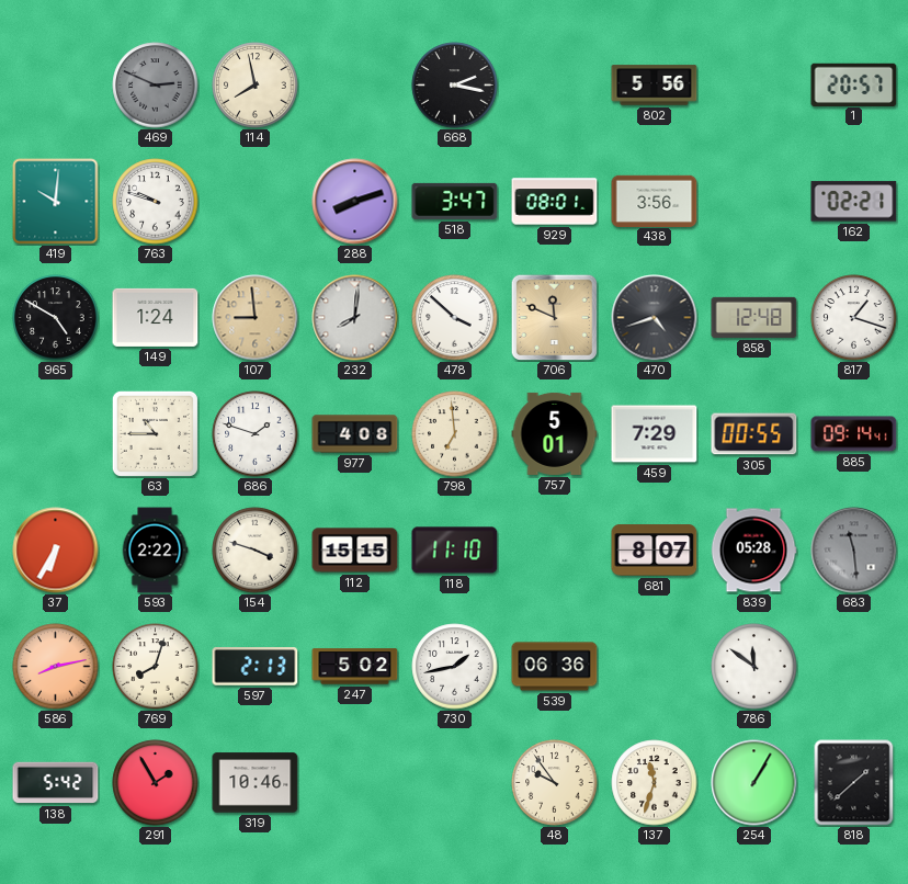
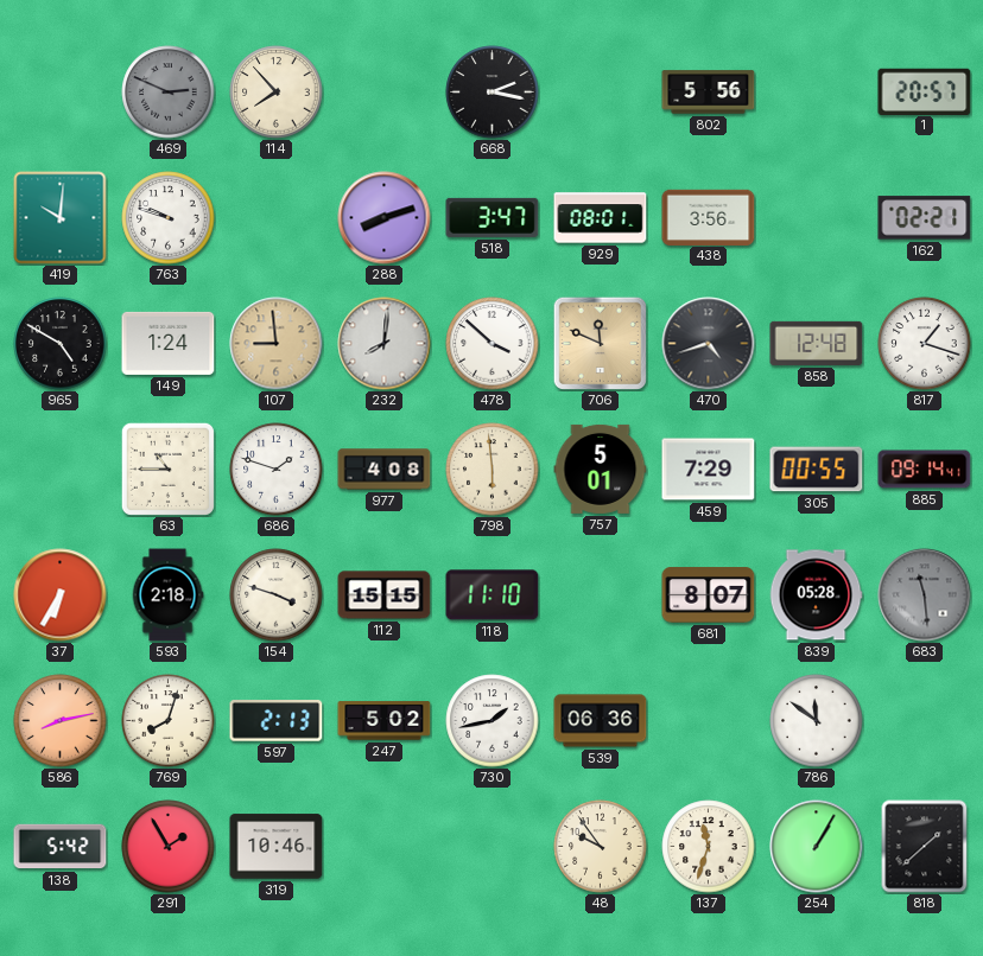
114: 7:58 -> 7:53
798: 6:59 -> 5:59
593: 2:22 -> 2:18
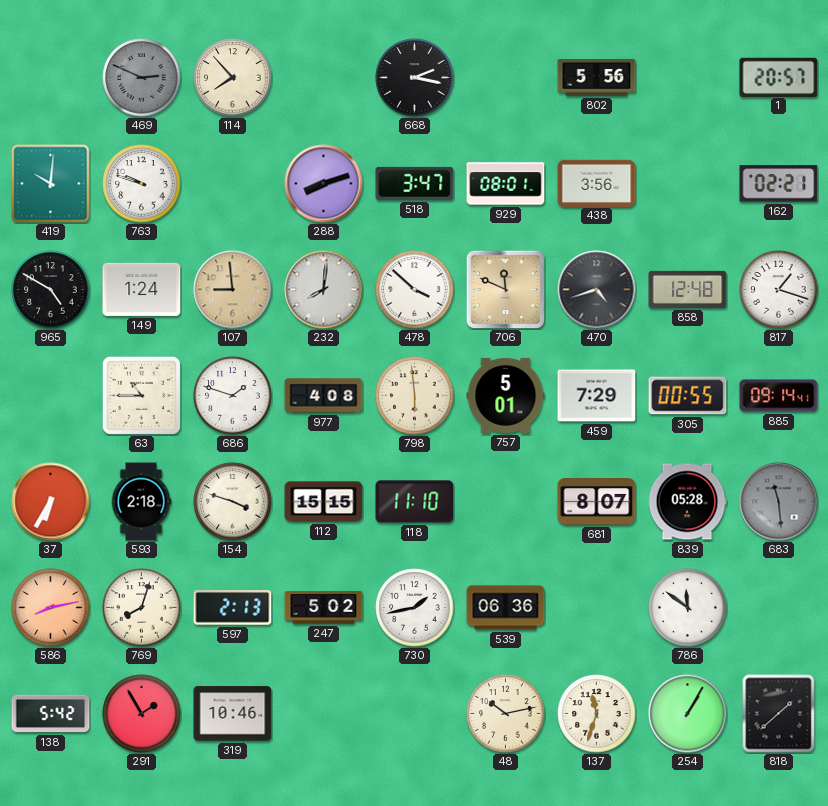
48: 9:54 -> 10:13
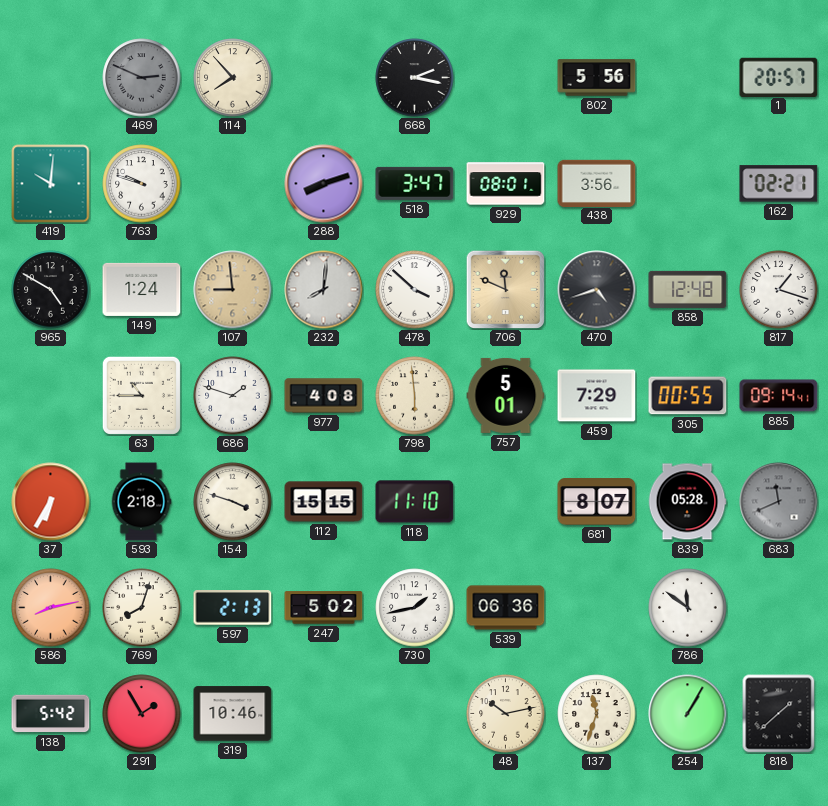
683: 11:29 -> 11:41
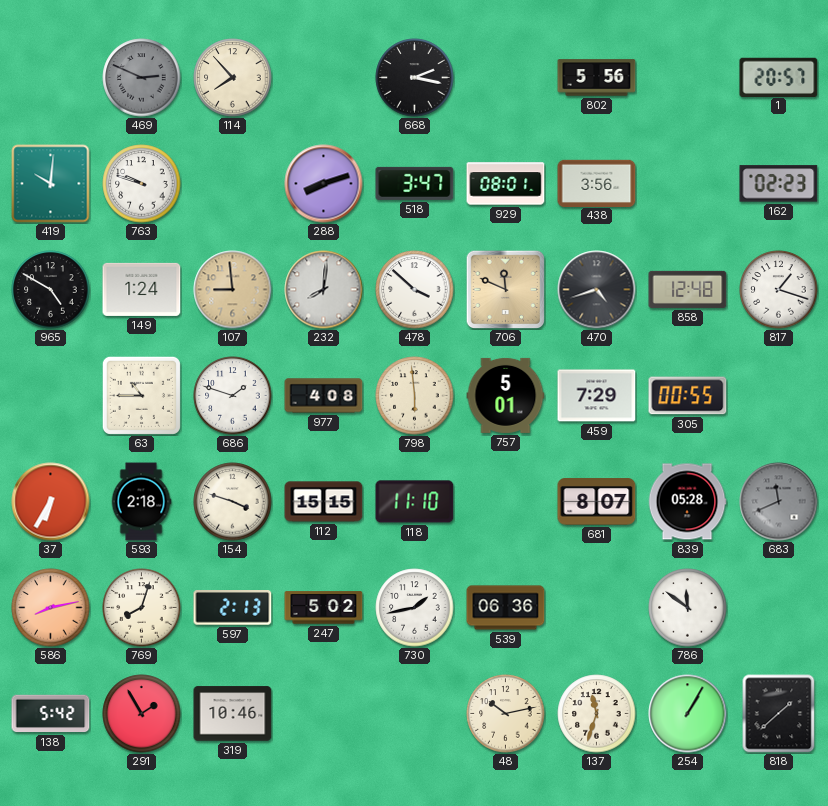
162: 02:21 -> 02:23
885: 09:14 -> none
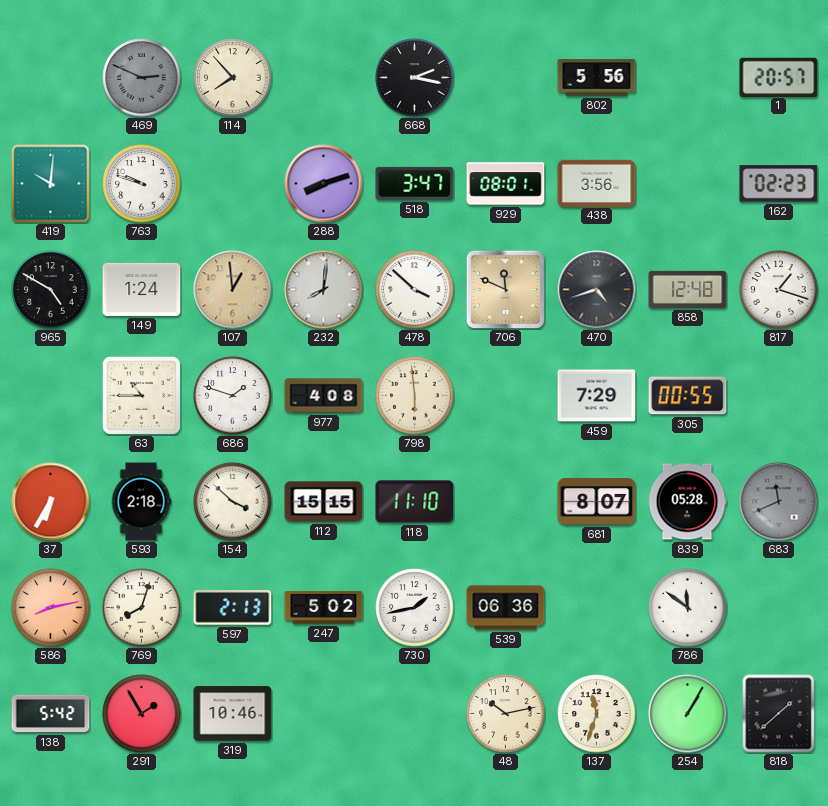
107: 8:59 -> 12:59
757: 5:01 -> none
154: 3:48 -> 3:52
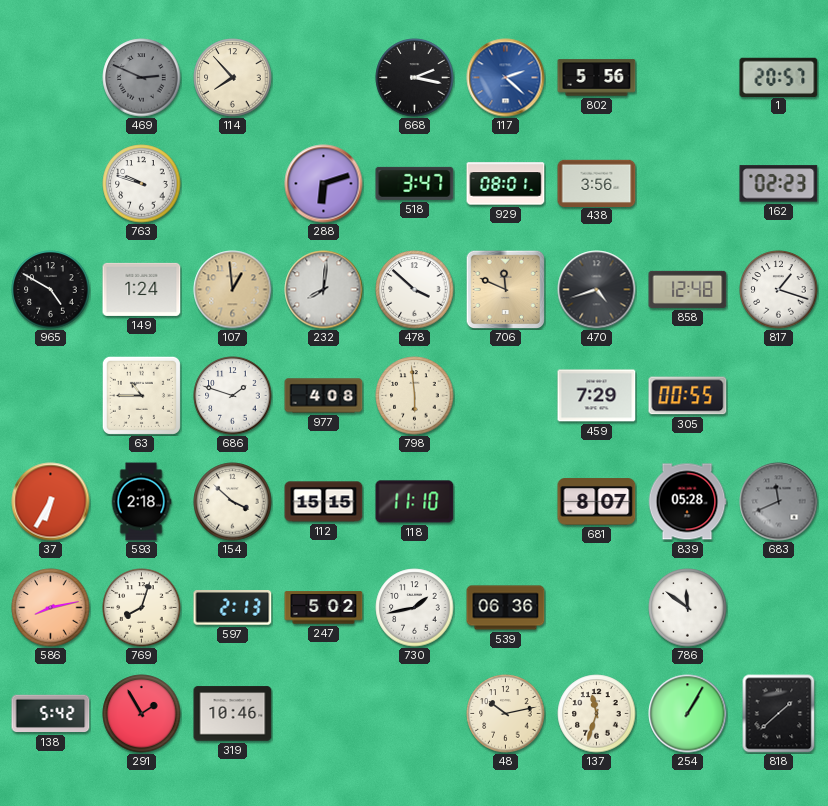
117: none -> 2:22
419: 10:01 -> none
288: 8:12 -> 6:12
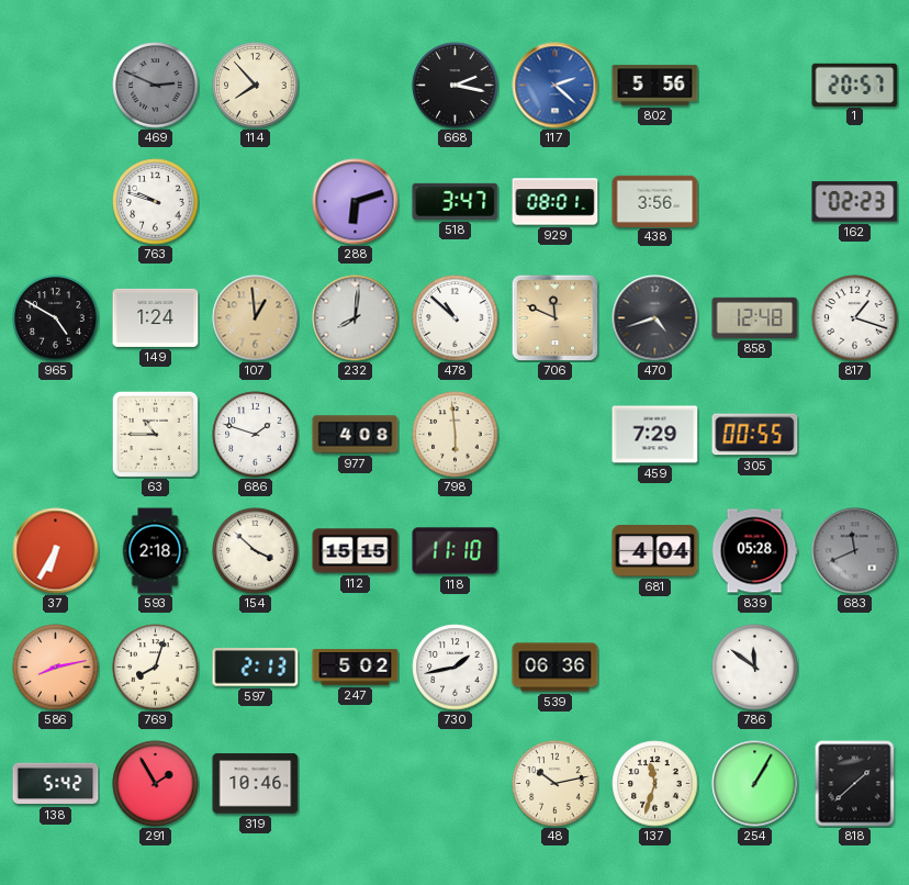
478: 3:52 -> 10:52
681: 8:07 -> 4:04
